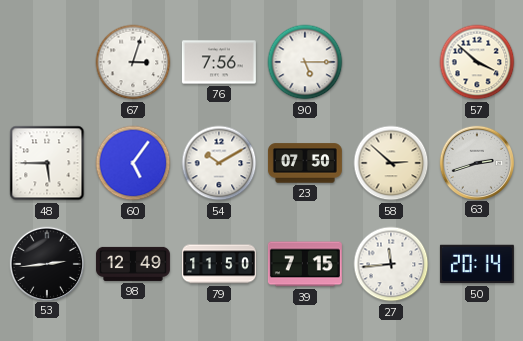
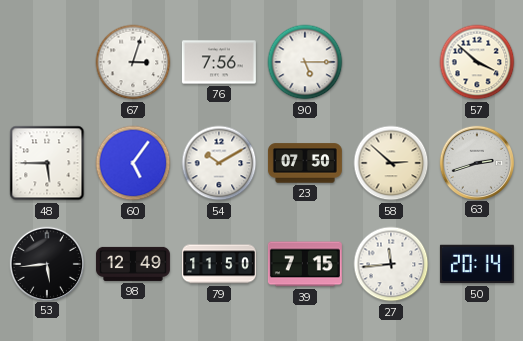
53: 2:44 -> 5:44
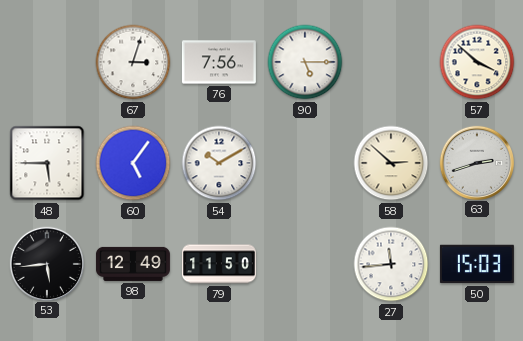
23: 07:50 -> none
39: 7:15 -> none
50: 20:14 -> 15:03
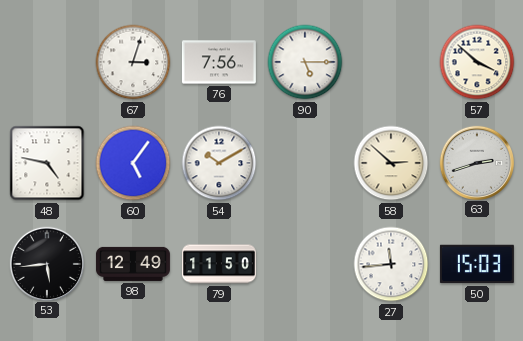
48: 5:45 -> 4:47
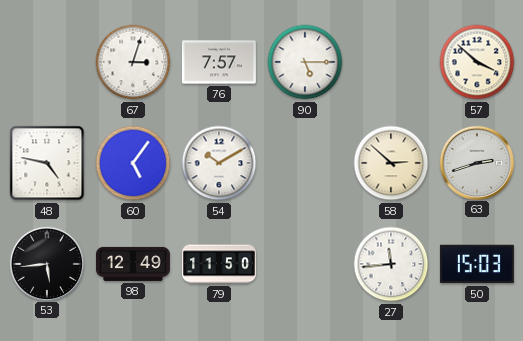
76: 7:56 -> 7:57
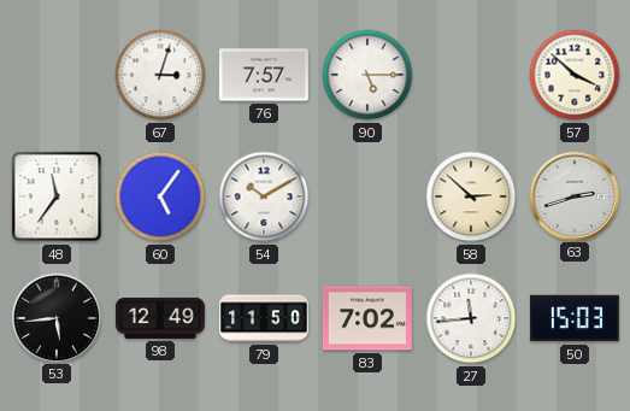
48: 4:47 -> 11:36
83: none -> 7:02
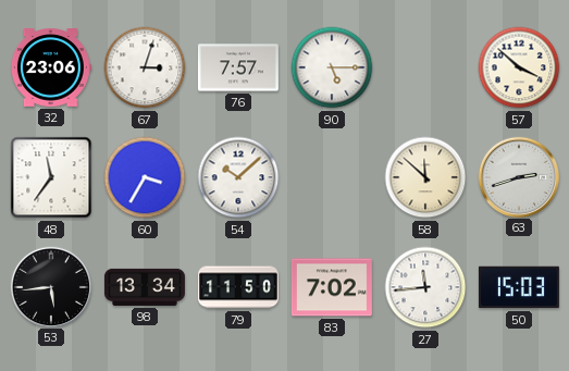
32: none -> 23:06
60: 5:06 -> 3:35
54: 10:10 -> 10:08
58: 2:52 -> 11:52
98: 12:49 -> 13:34
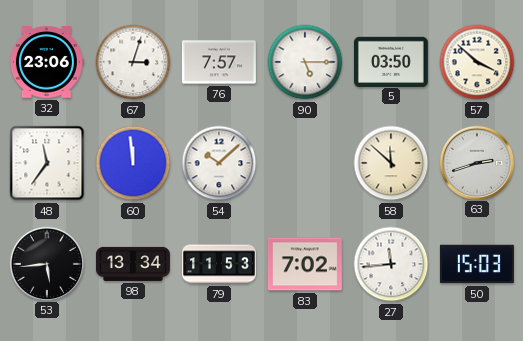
5: none -> 03:50
60: 3:35 -> 11:59
79: 11:50 -> 11:53
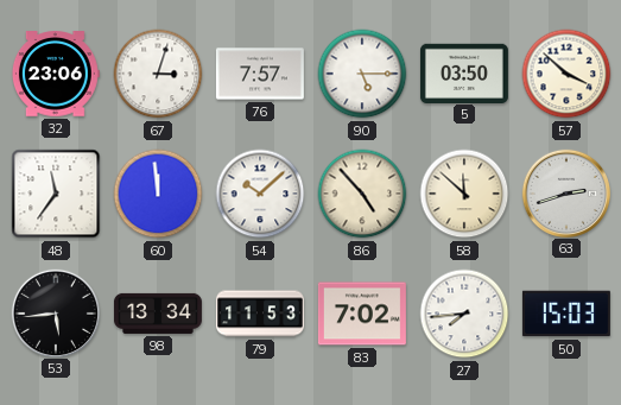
86: none -> 4:53
27: 11:44 -> 7:44
